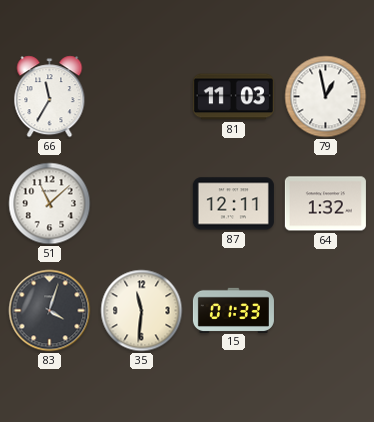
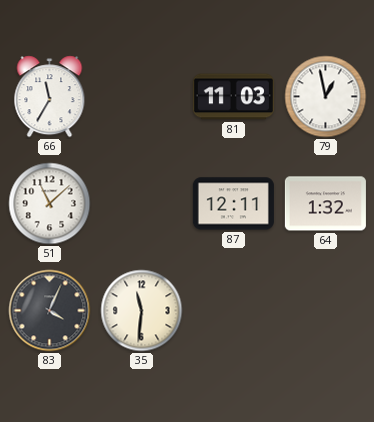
83: 4:03 -> 4:04
15: 01:33 -> none
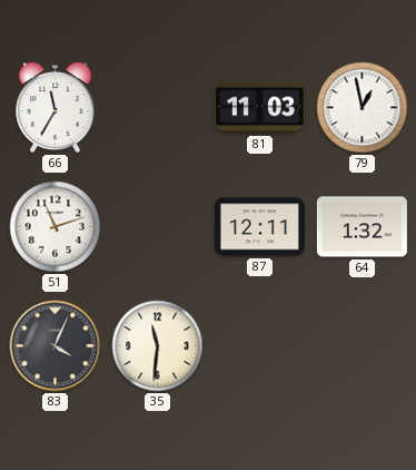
51: 11:08 -> 11:12
